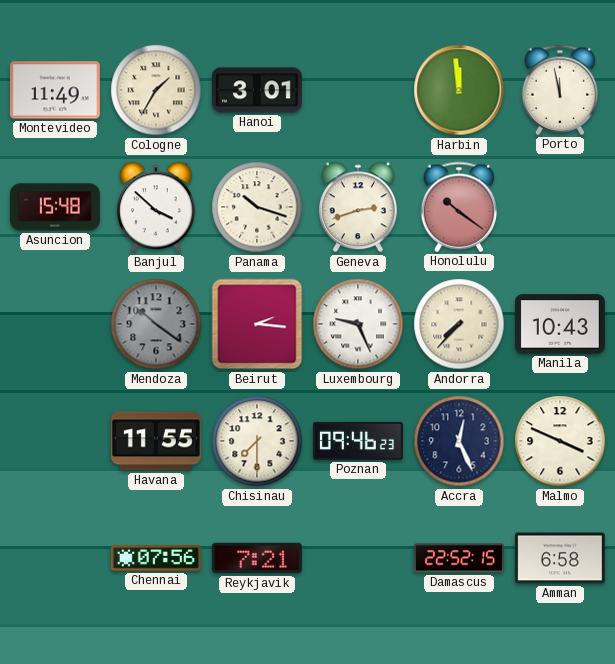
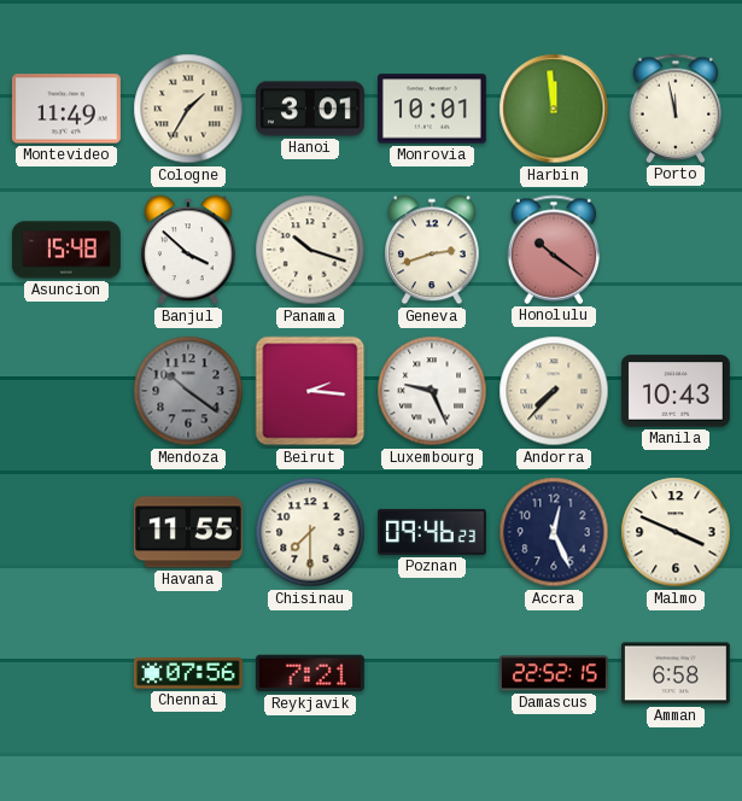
Monrovia: none -> 10:01
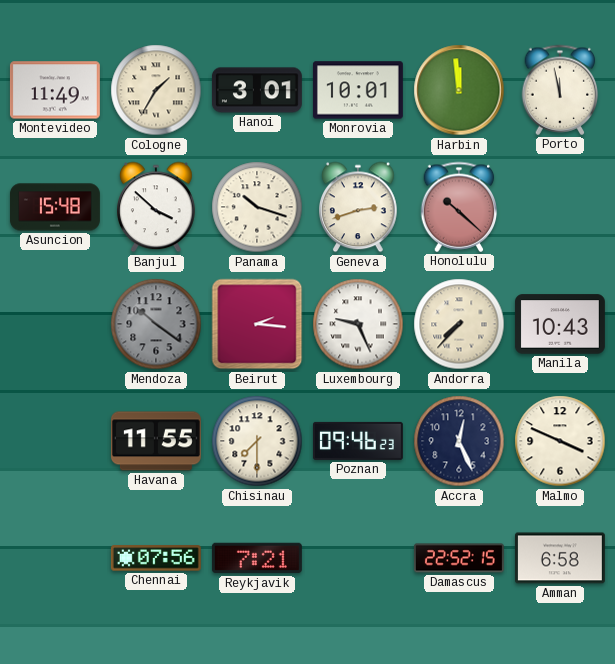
Honolulu: 10:21 -> 10:22
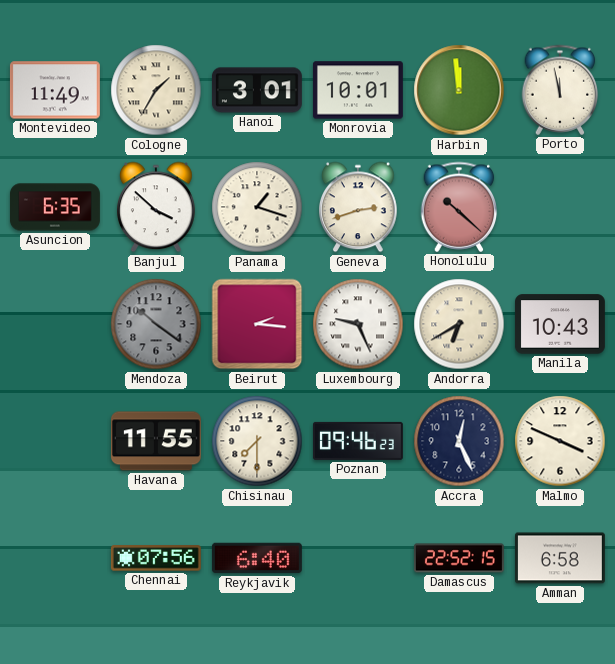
Asuncion: 15:48 -> 6:35
Panama: 10:18 -> 1:18
Andorra: 7:37 -> 6:40
Reykjavik: 7:21 -> 6:40
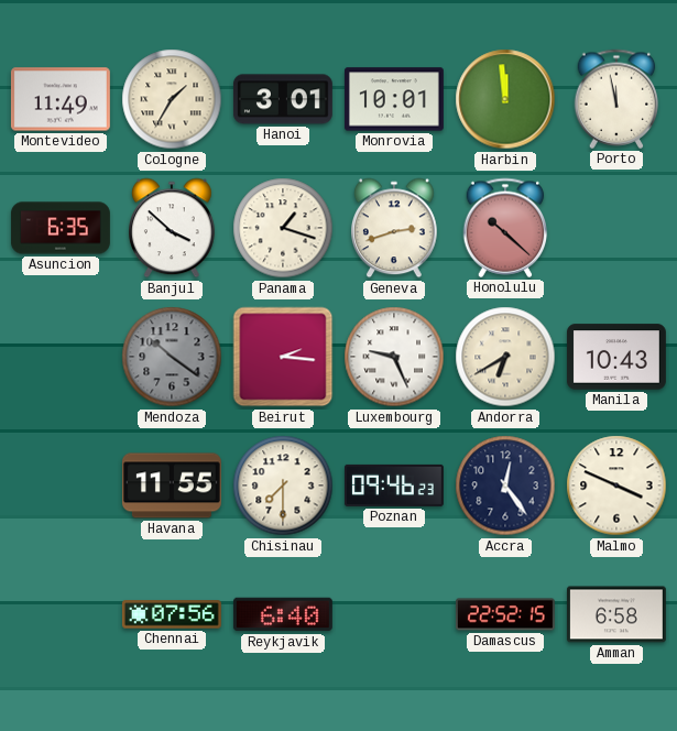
Accra: 12:26 -> 12:24
